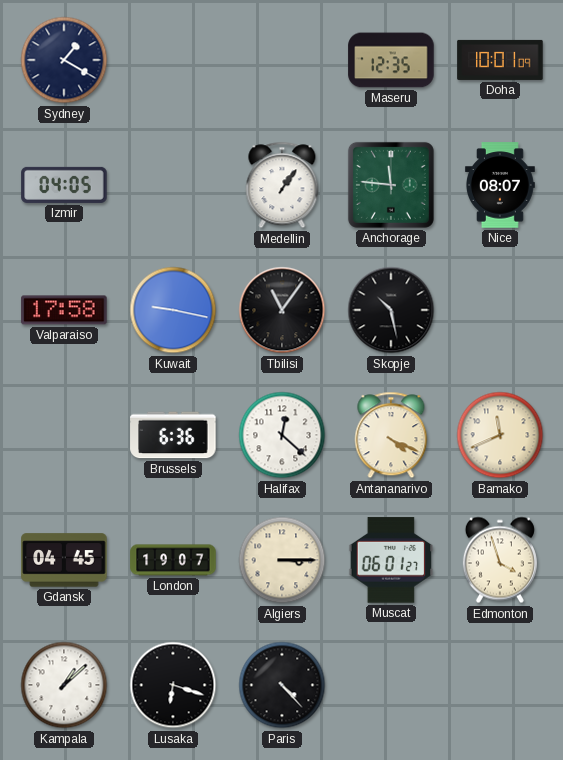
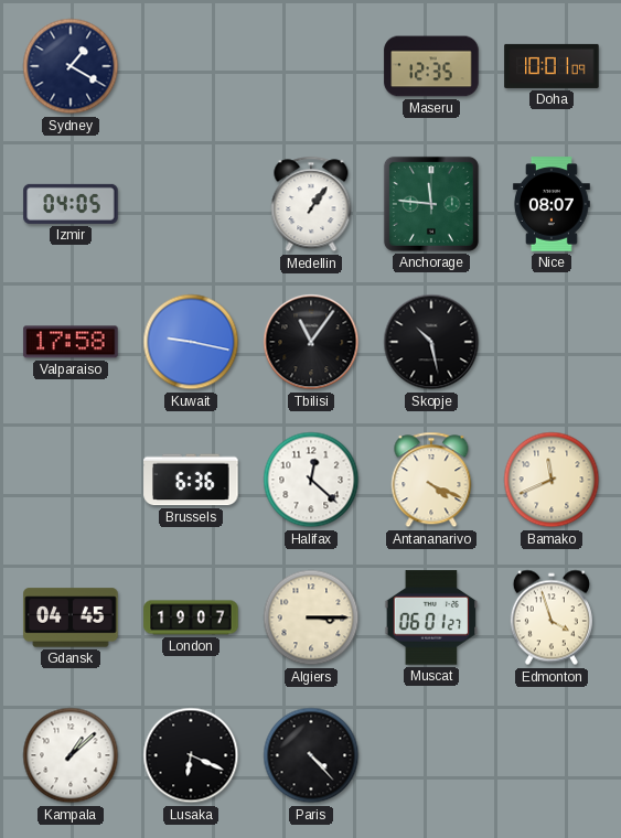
Lusaka: 6:18 -> 6:19
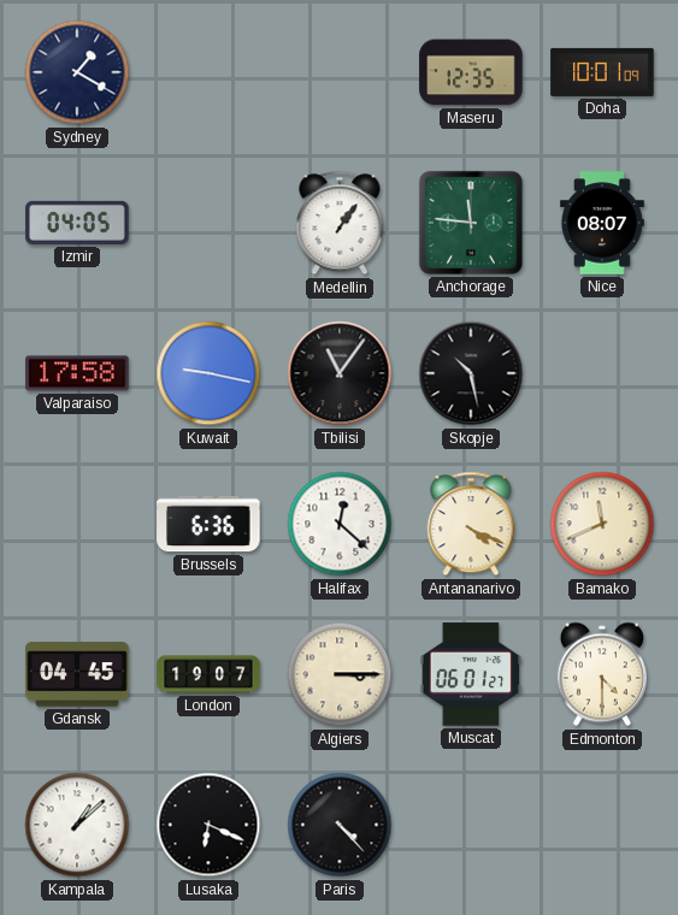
Edmonton: 3:57 -> 4:30
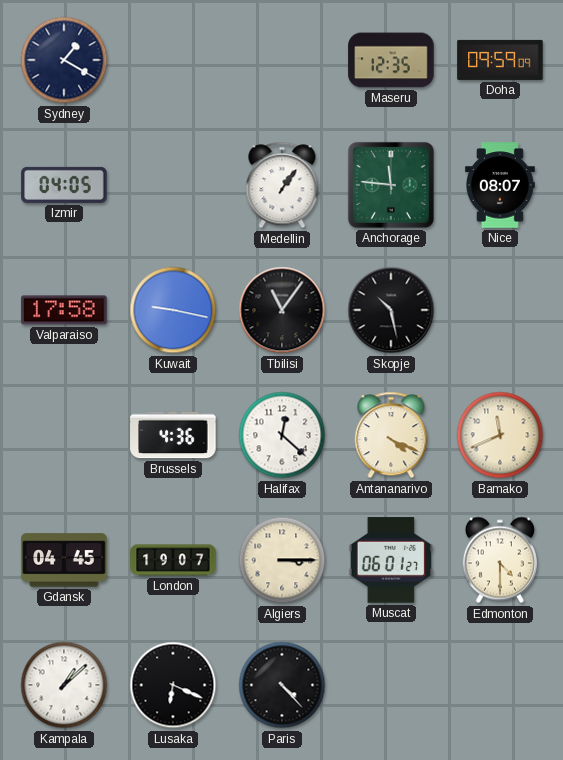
Doha: 10:01 -> 09:59
Brussels: 6:36 -> 4:36
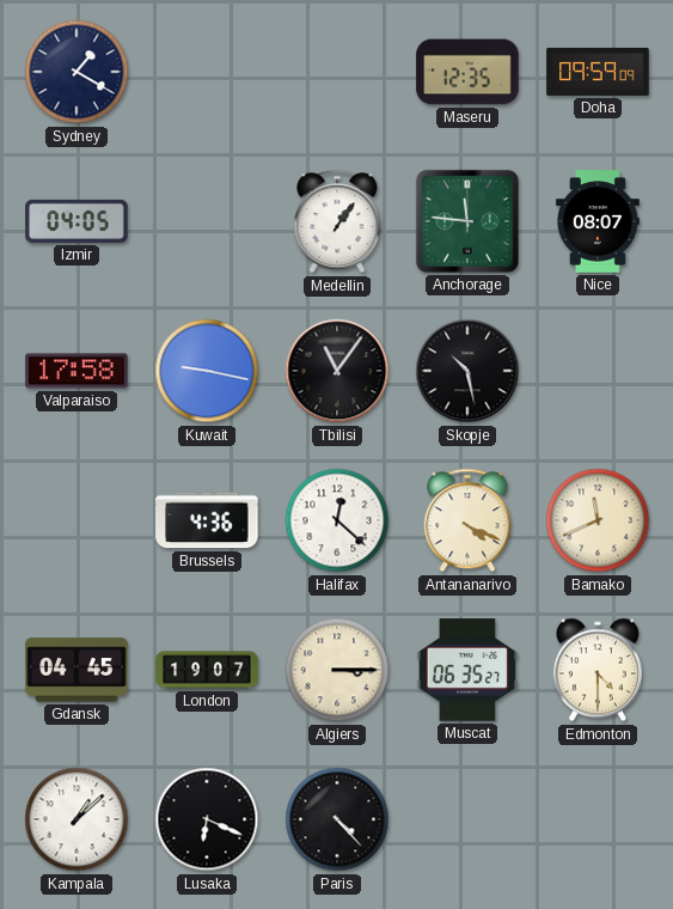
Muscat: 06:01 -> 06:35
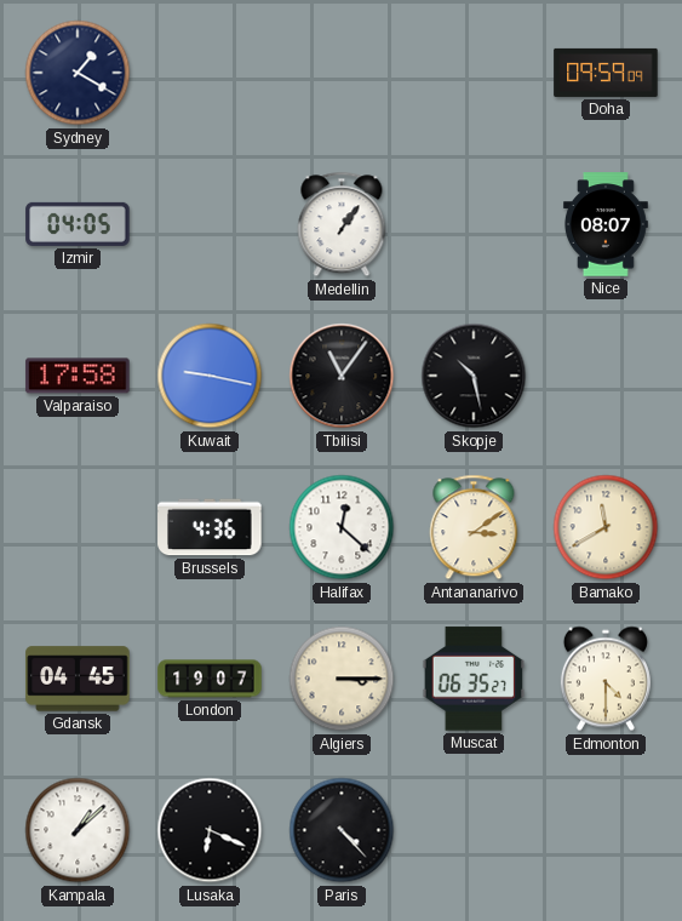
Maseru: 12:35 -> none
Anchorage: 11:46 -> none
Antananarivo: 4:19 -> 3:09
Bamako: 11:41 -> 11:40
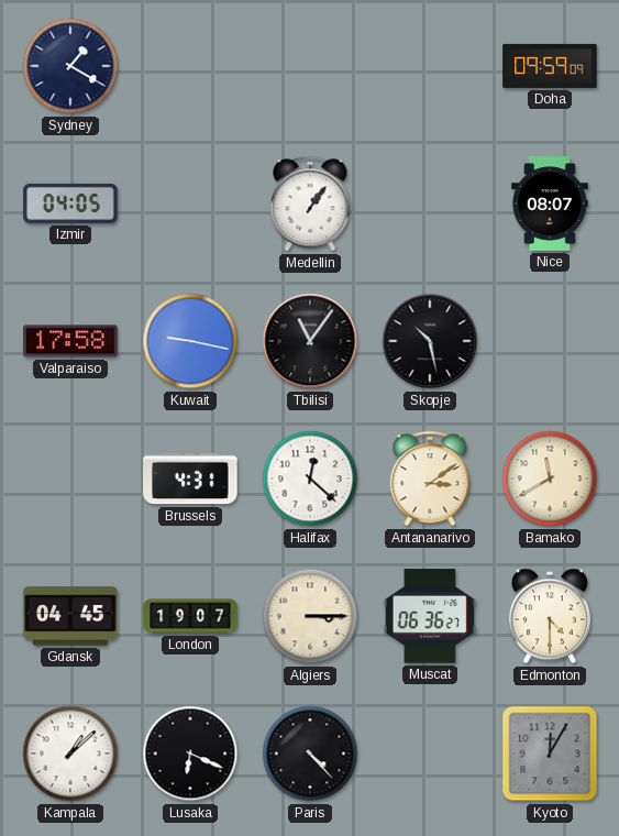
Brussels: 4:36 -> 4:31
Muscat: 06:35 -> 06:36
Kyoto: none -> 12:05
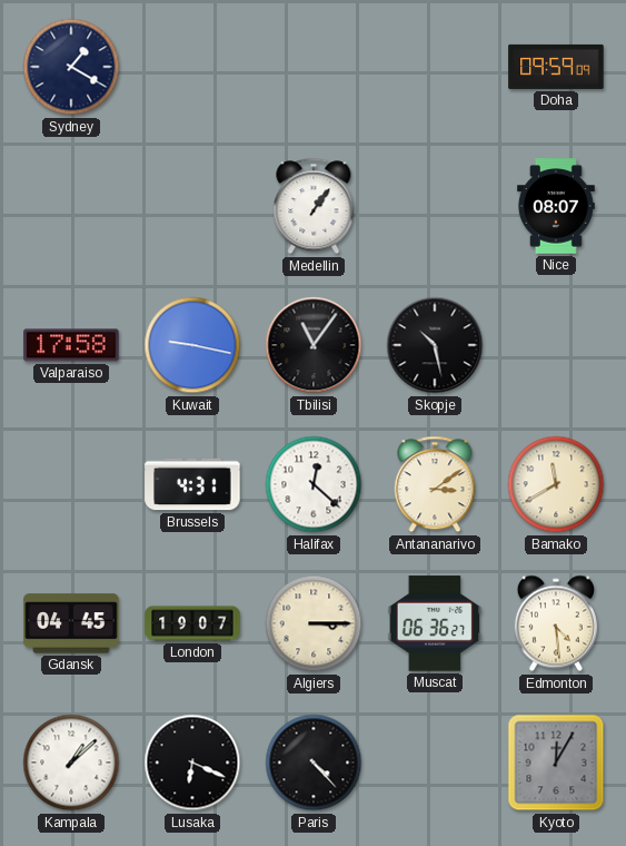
Izmir: 04:05 -> none
Edmonton: 4:30 -> 4:29
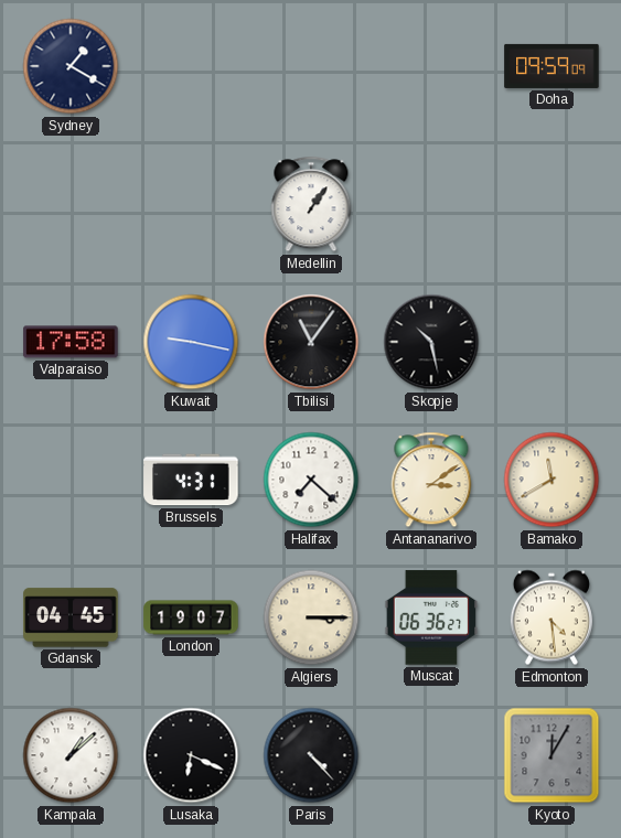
Nice: 08:07 -> none
Halifax: 12:22 -> 7:22
